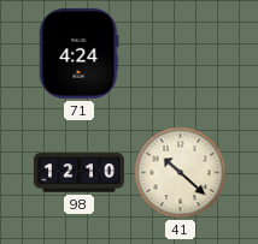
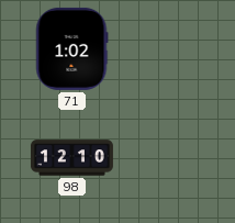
71: 4:24 -> 1:02
41: 10:22 -> none
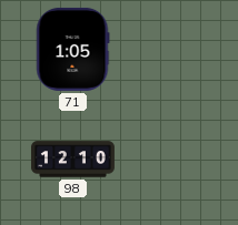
71: 1:02 -> 1:05
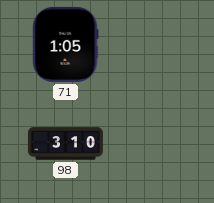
98: 12:10 -> 3:10
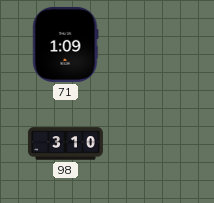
71: 1:05 -> 1:09
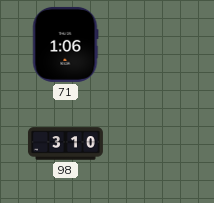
71: 1:09 -> 1:06
